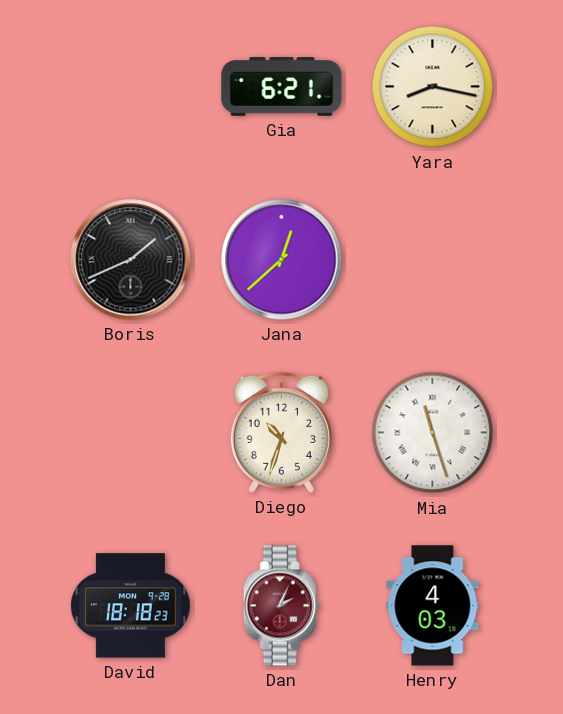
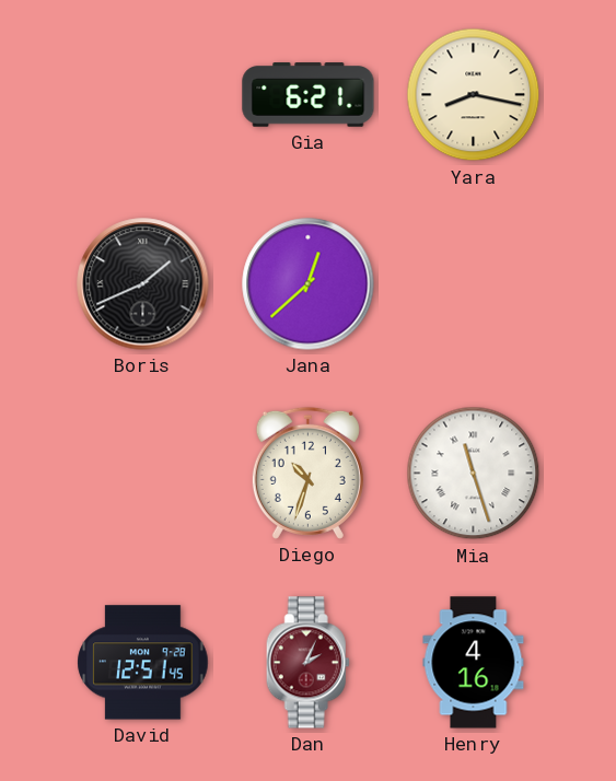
David: 18:18 -> 12:51
Henry: 4:03 -> 4:16
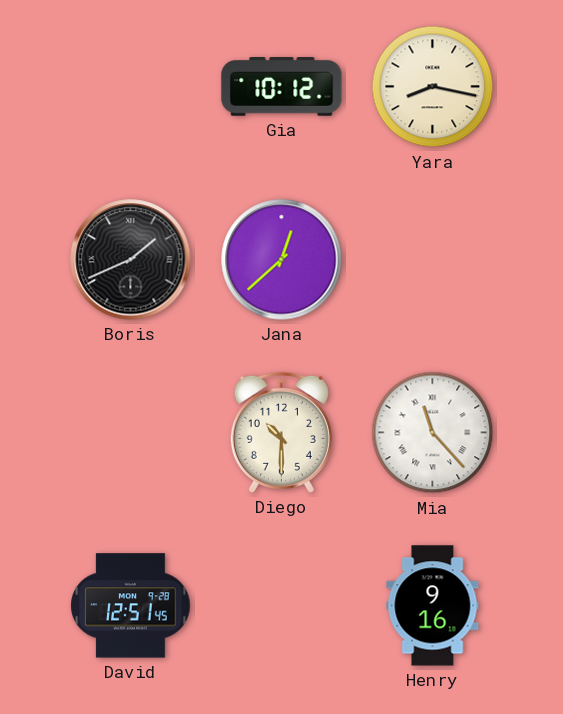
Gia: 6:21 -> 10:12
Diego: 10:33 -> 10:30
Mia: 11:27 -> 11:23
Dan: 2:04 -> none
Henry: 4:16 -> 9:16
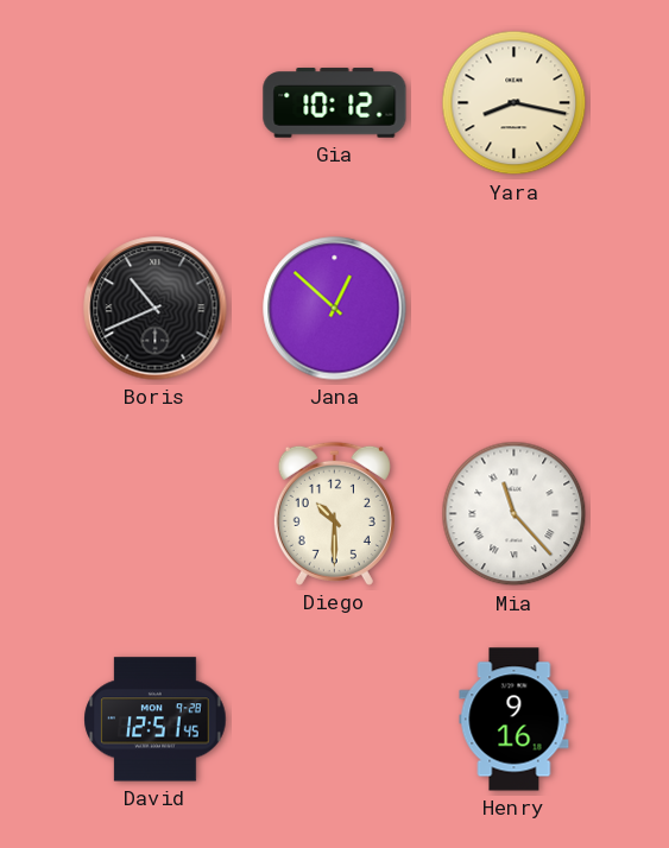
Boris: 1:41 -> 10:41
Jana: 12:38 -> 12:52
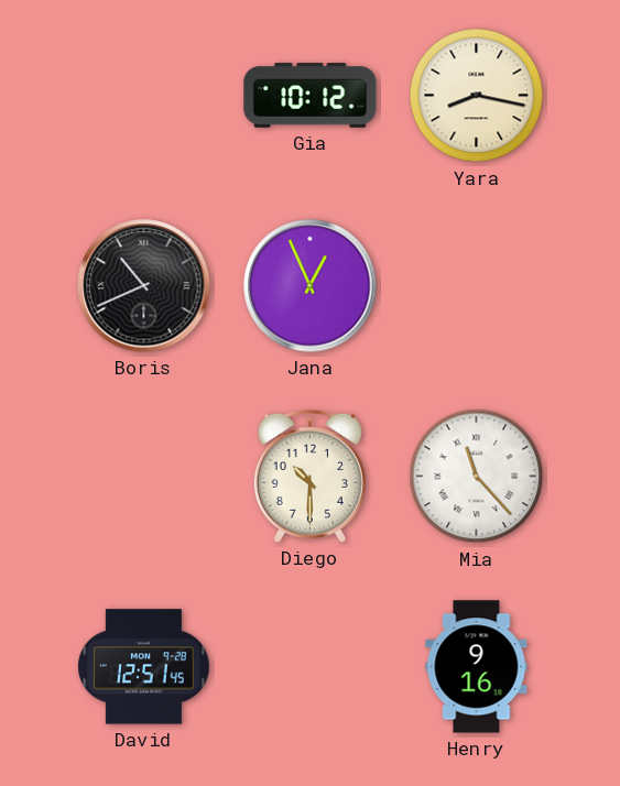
Jana: 12:52 -> 12:56
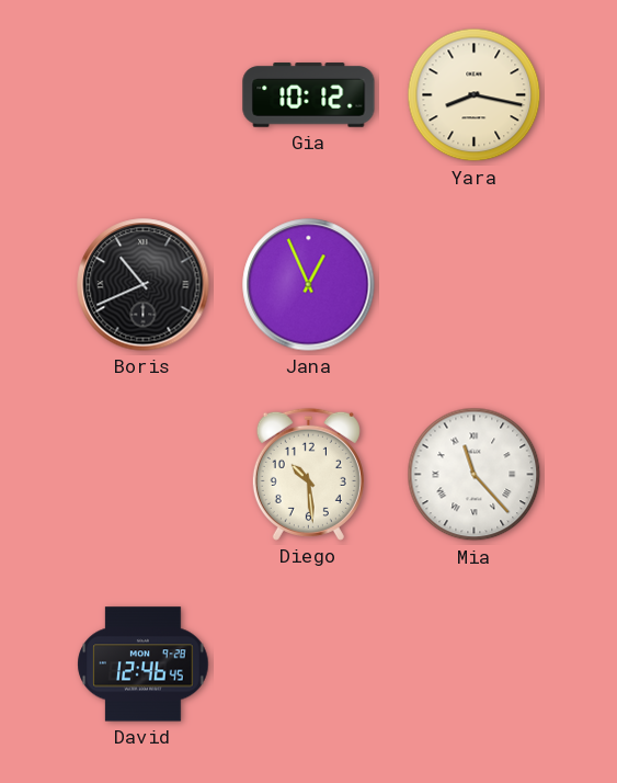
Diego: 10:30 -> 10:29
David: 12:51 -> 12:46
Henry: 9:16 -> none
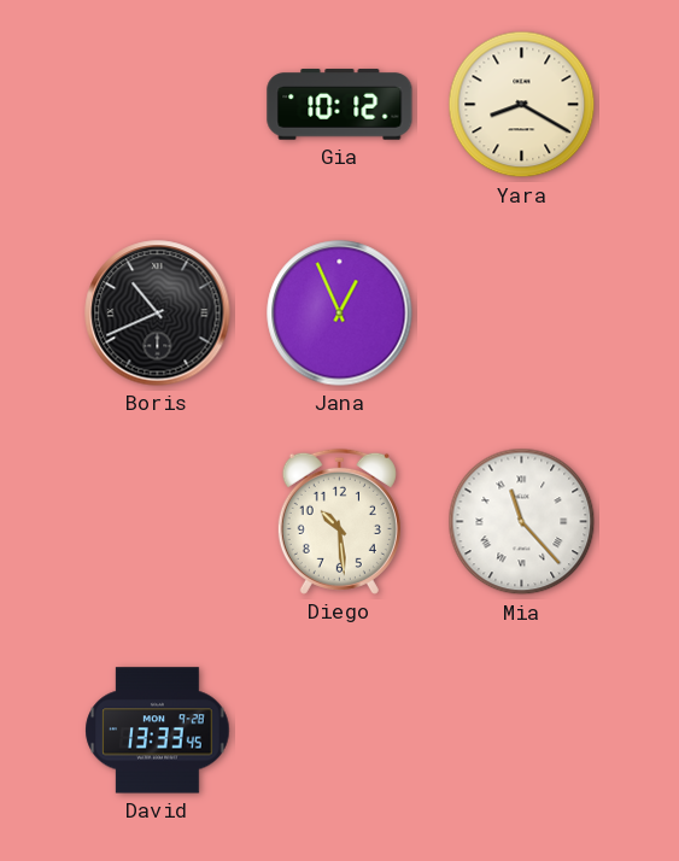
Yara: 8:17 -> 8:20
David: 12:46 -> 13:33
